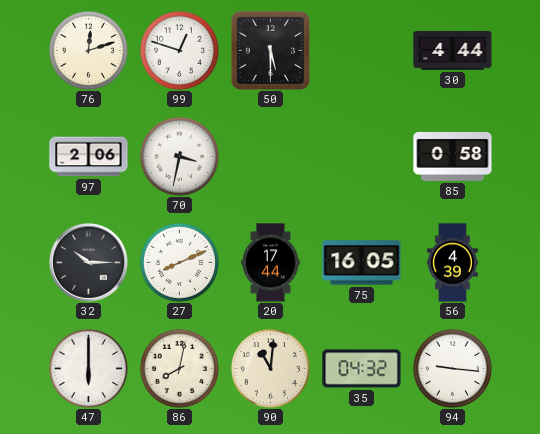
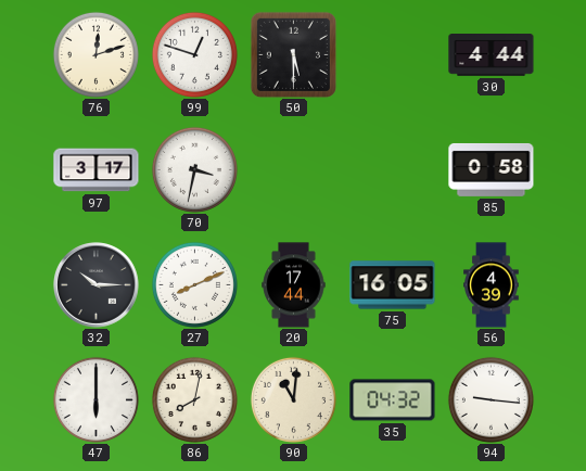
97: 2:06 -> 3:17
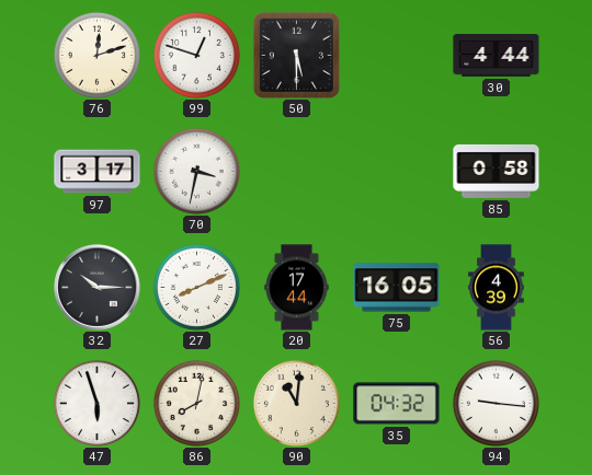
47: 6:00 -> 5:57
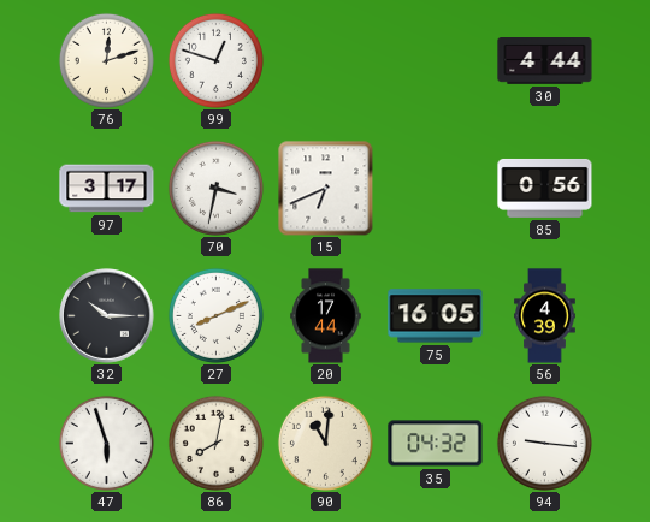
50: 5:30 -> none
15: none -> 6:41
85: 0:58 -> 0:56
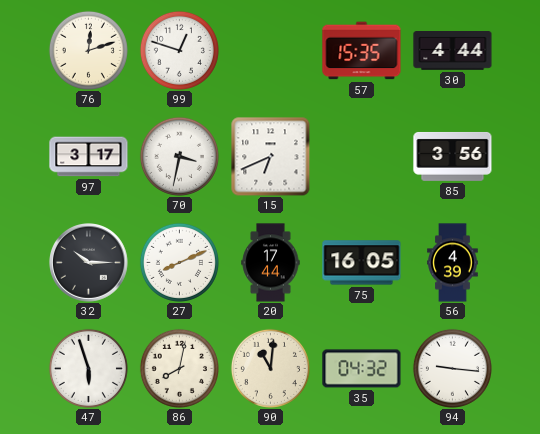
57: none -> 15:35
85: 0:56 -> 3:56
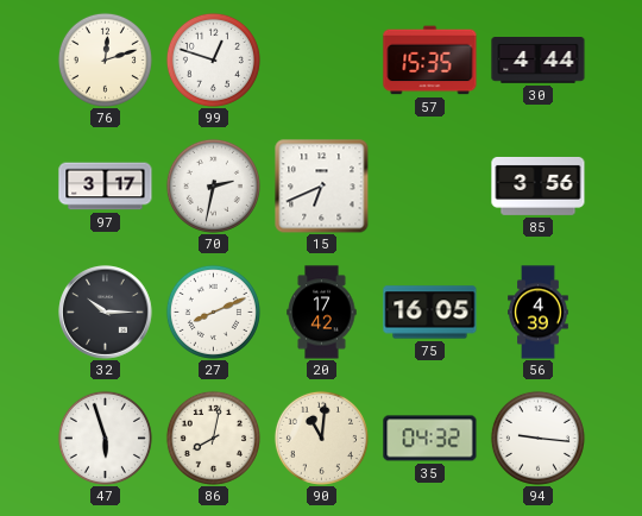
70: 3:32 -> 2:32
20: 17:44 -> 17:42
